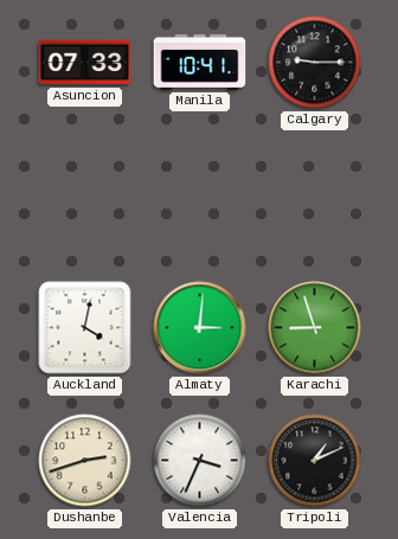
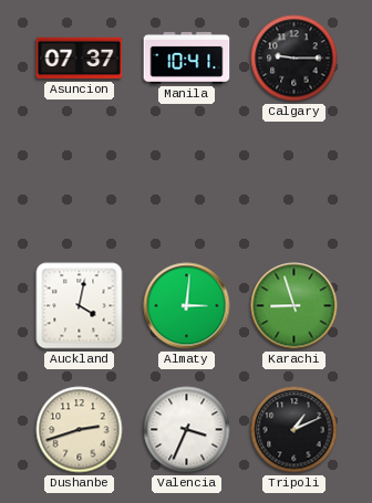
Asuncion: 07:33 -> 07:37
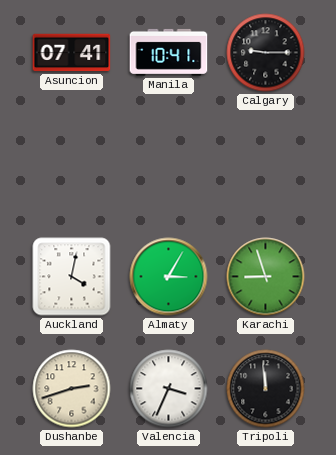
Asuncion: 07:37 -> 07:41
Almaty: 3:01 -> 3:05
Tripoli: 1:11 -> 11:59
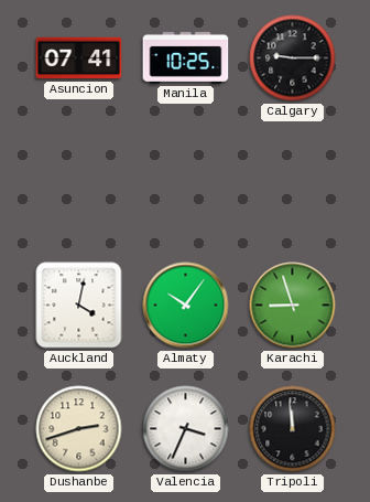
Manila: 10:41 -> 10:25
Almaty: 3:05 -> 10:06
